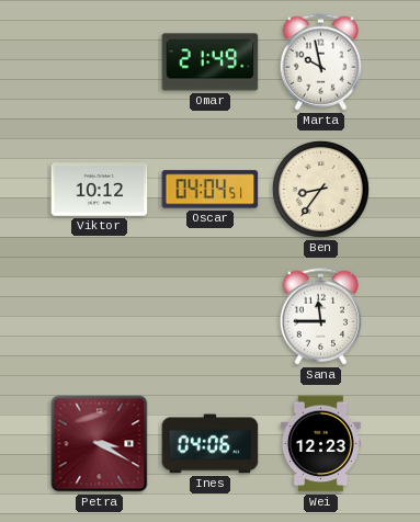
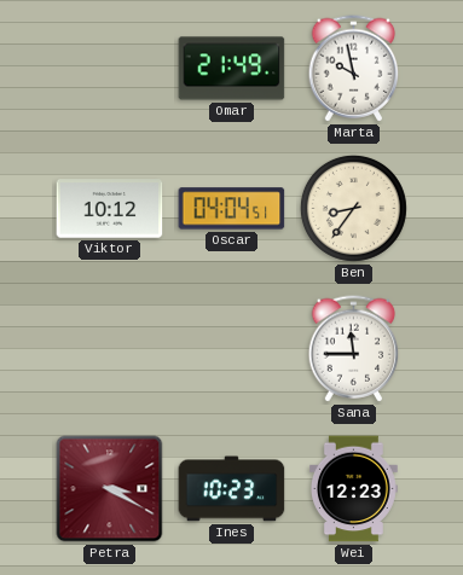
Ines: 04:06 -> 10:23
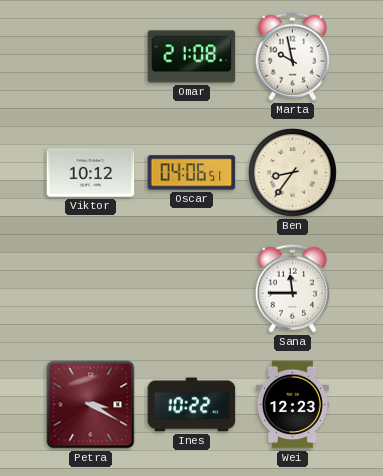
Omar: 21:49 -> 21:08
Oscar: 04:04 -> 04:06
Ines: 10:23 -> 10:22
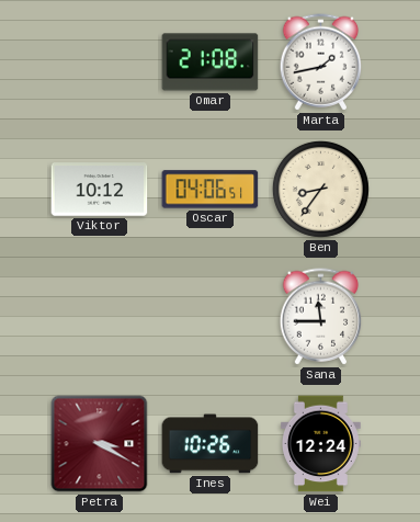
Marta: 9:58 -> 1:43
Ines: 10:22 -> 10:26
Wei: 12:23 -> 12:24
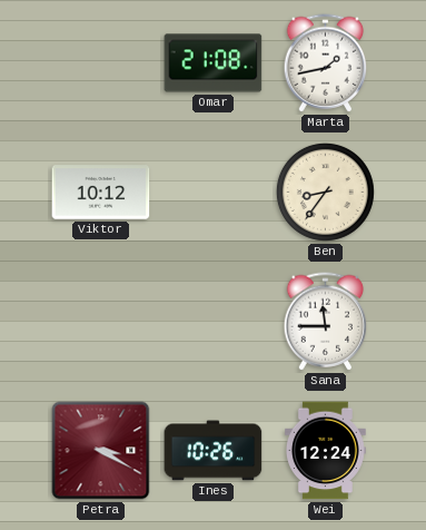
Oscar: 04:06 -> none
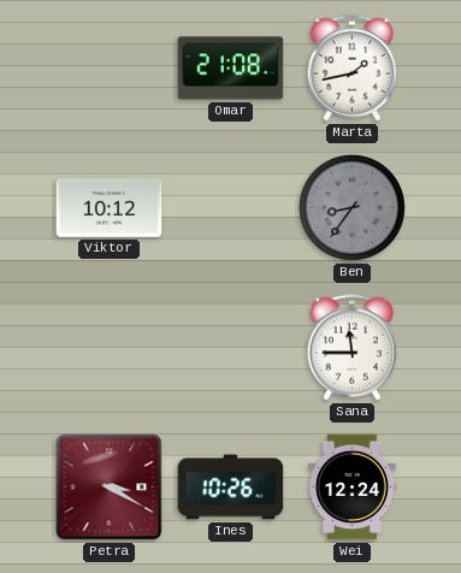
Ben dial: cream -> grey
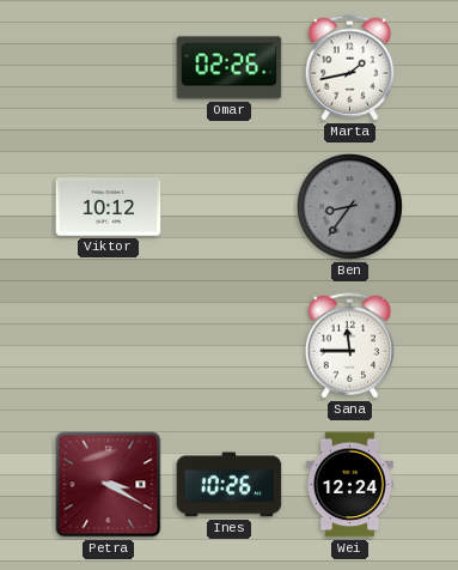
Omar: 21:08 -> 02:26
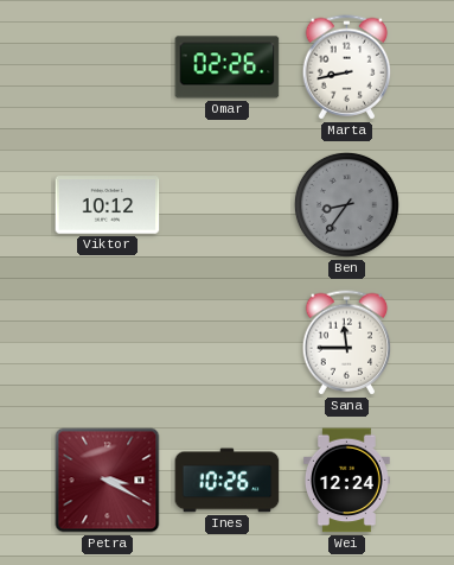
Marta: 1:43 -> 8:43
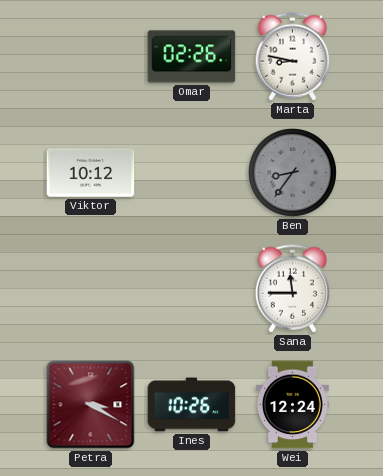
Marta: 8:43 -> 8:47
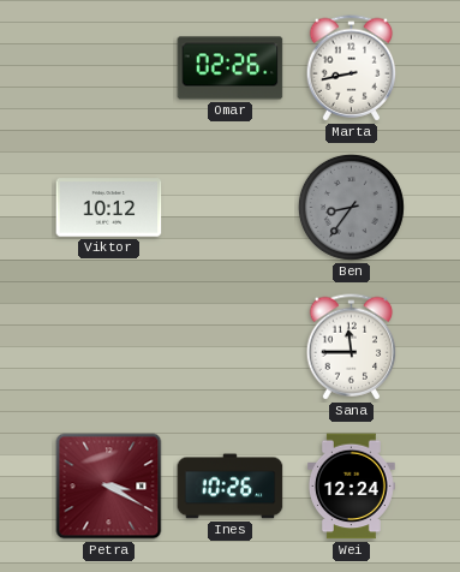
Marta: 8:47 -> 8:43
